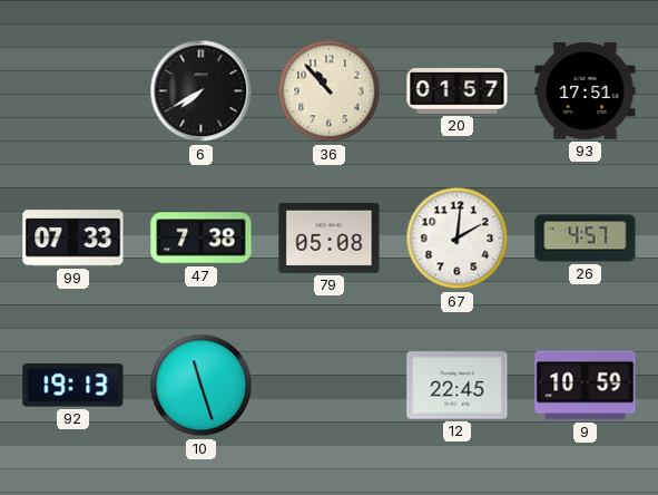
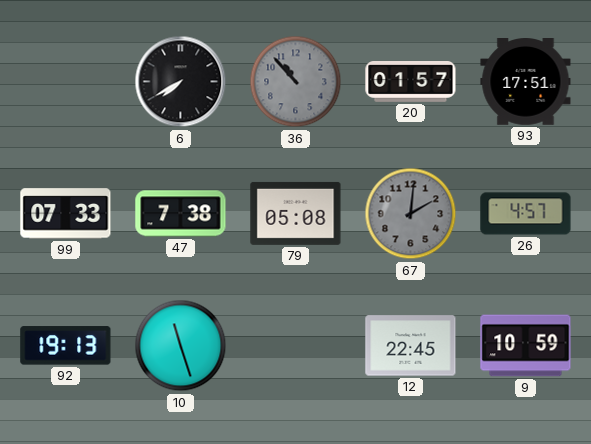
36 dial: cream -> grey
67 dial: white -> grey
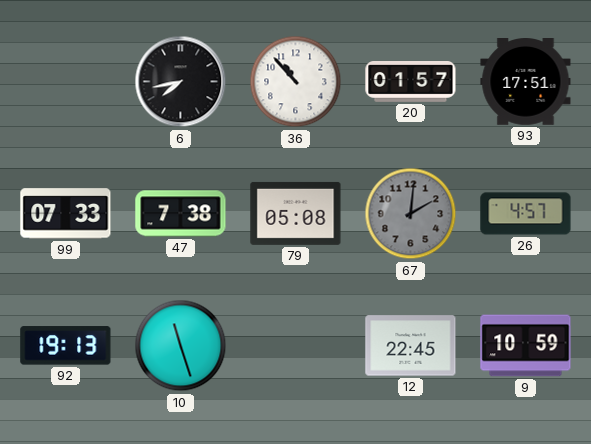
6: 7:40 -> 7:43
36 dial: grey -> white
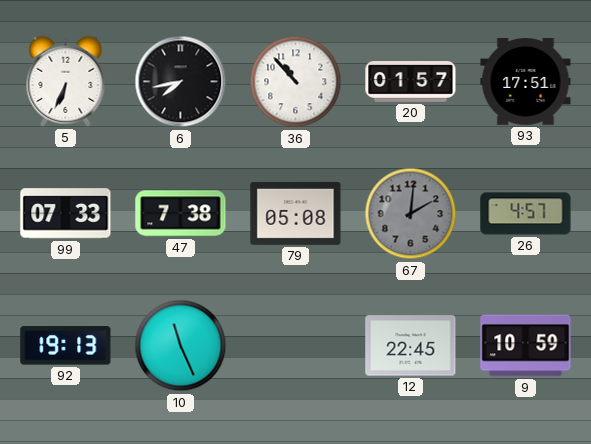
5: none -> 6:34
10: 11:27 -> 11:26
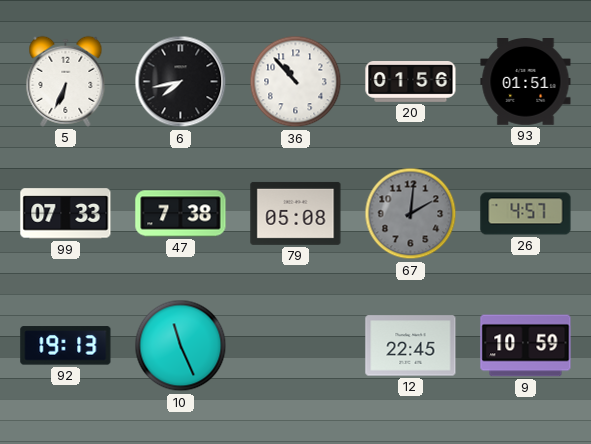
20: 01:57 -> 01:56
93: 17:51 -> 01:51
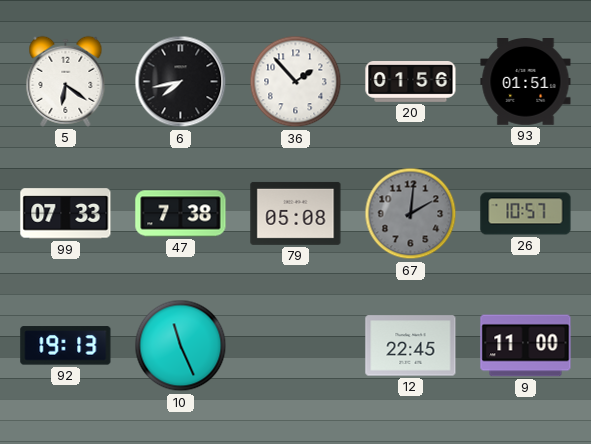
5: 6:34 -> 6:21
36: 10:53 -> 1:53
26: 4:57 -> 10:57
9: 10:59 -> 11:00
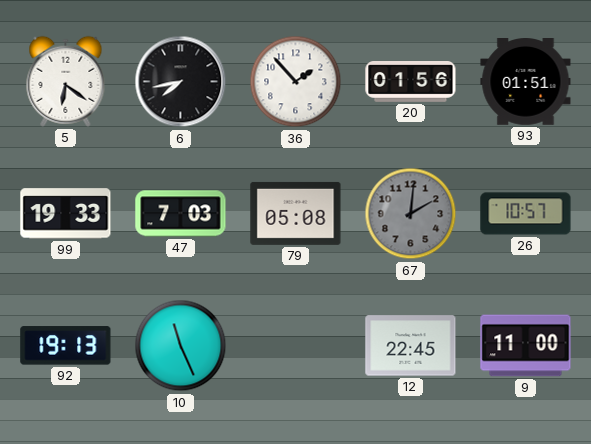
99: 07:33 -> 19:33
47: 7:38 -> 7:03
